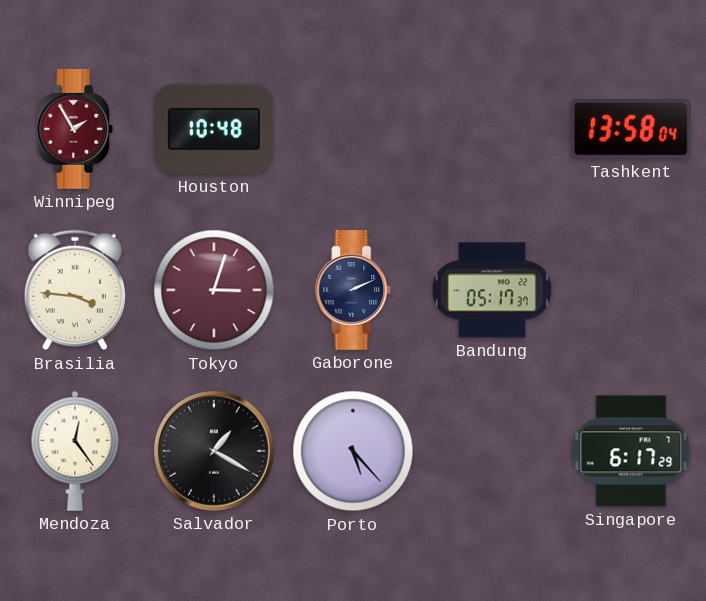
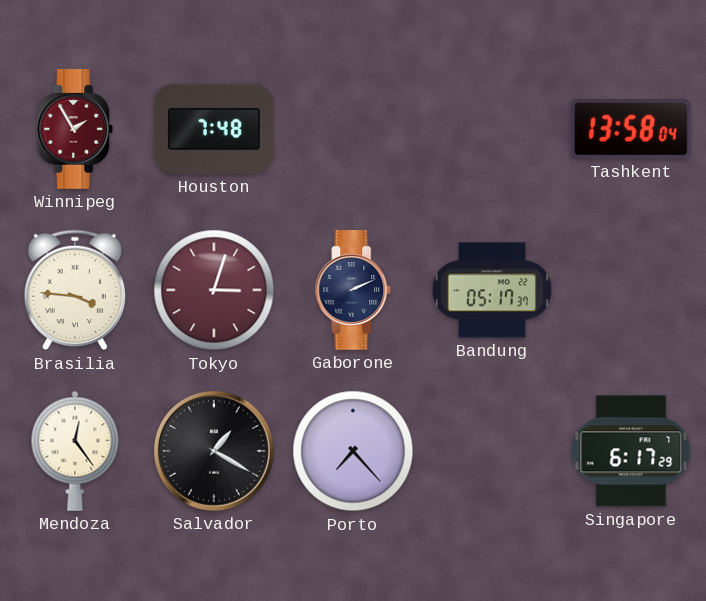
Houston: 10:48 -> 7:48
Porto: 5:23 -> 7:23
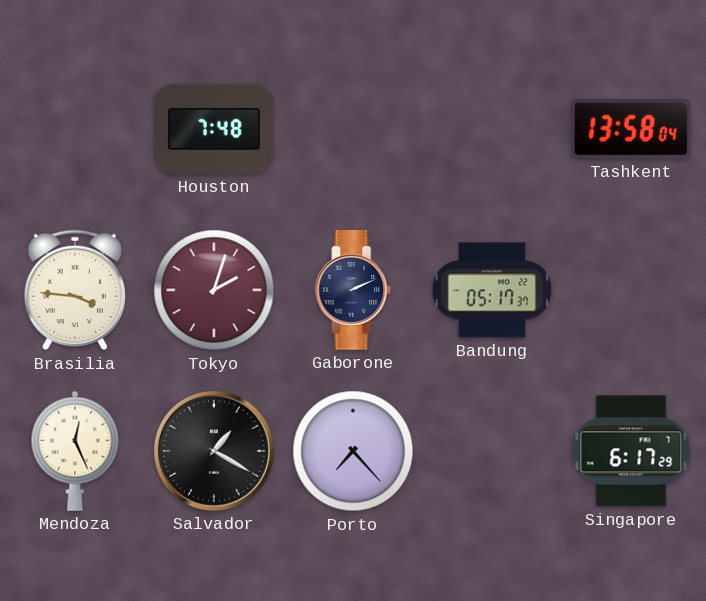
Winnipeg: 1:55 -> none
Tokyo: 3:03 -> 2:03
Mendoza: 12:24 -> 12:26
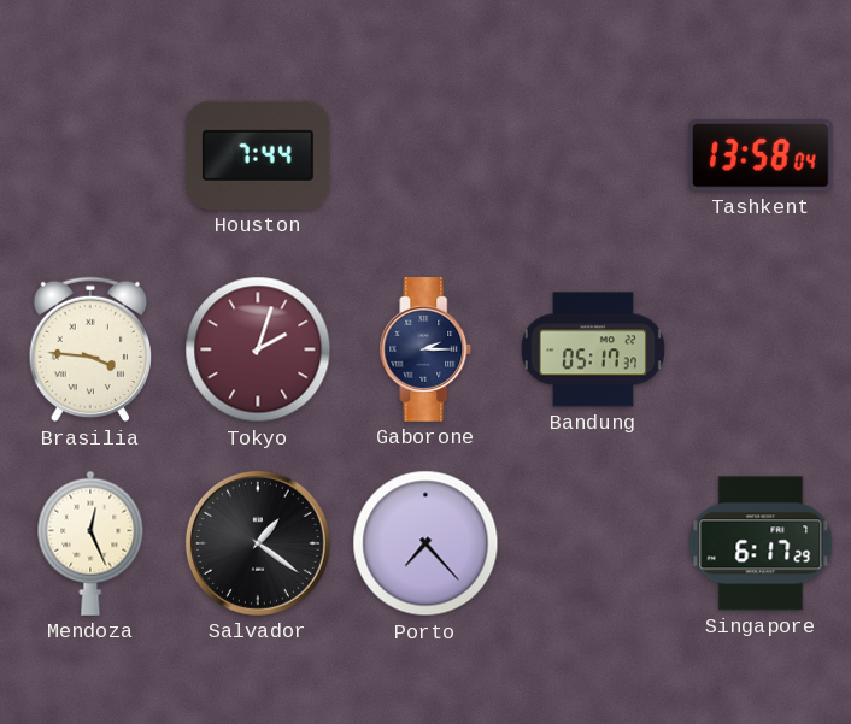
Houston: 7:48 -> 7:44
Gaborone: 2:11 -> 2:15
Salvador: 1:20 -> 1:21
